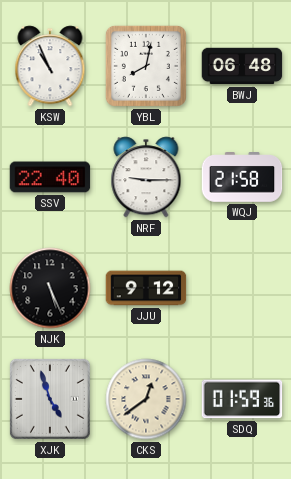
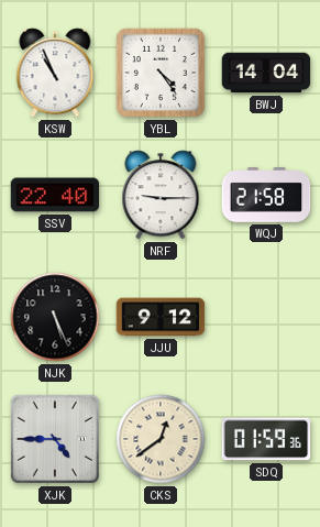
YBL: 8:02 -> 4:24
BWJ: 06:48 -> 14:04
XJK: 4:57 -> 4:45
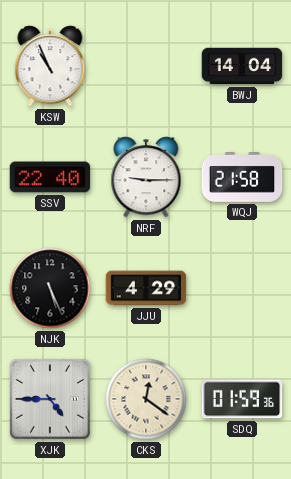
YBL: 4:24 -> none
JJU: 9:12 -> 4:29
CKS: 12:39 -> 12:21
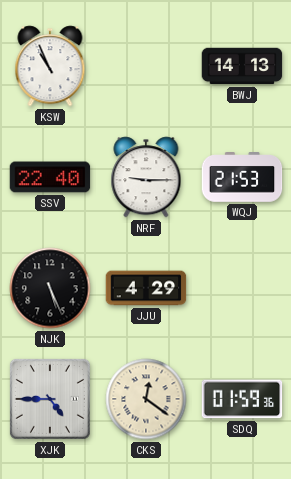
BWJ: 14:04 -> 14:13
WQJ: 21:58 -> 21:53
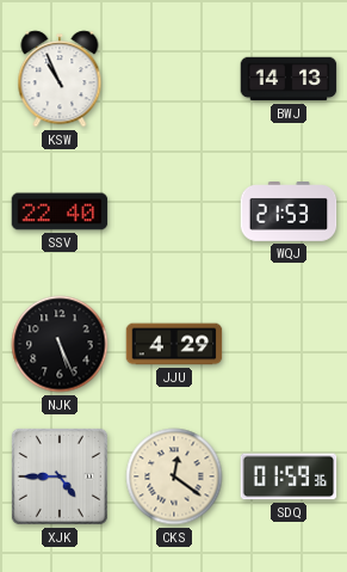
NRF: 9:15 -> none
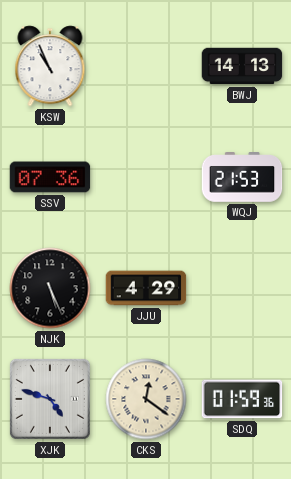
SSV: 22:40 -> 07:36
XJK: 4:45 -> 4:48
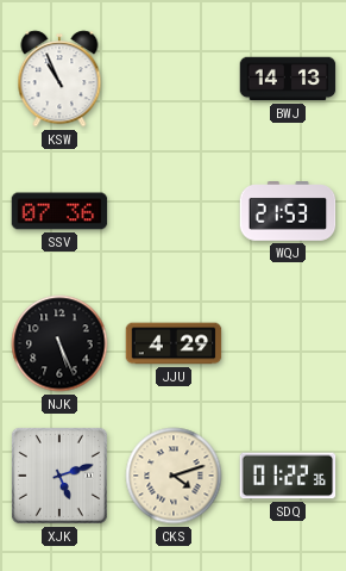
XJK: 4:48 -> 5:12
CKS: 12:21 -> 4:12
SDQ: 01:59 -> 01:22
